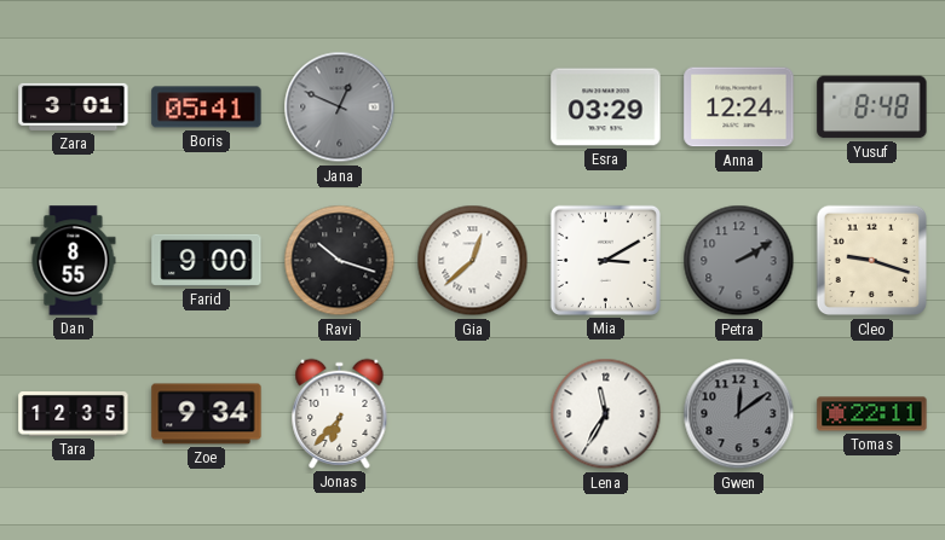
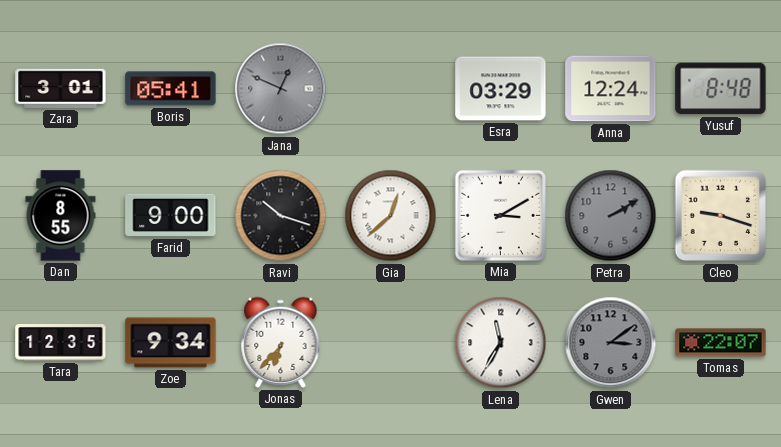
Gwen: 12:09 -> 3:09
Tomas: 22:11 -> 22:07
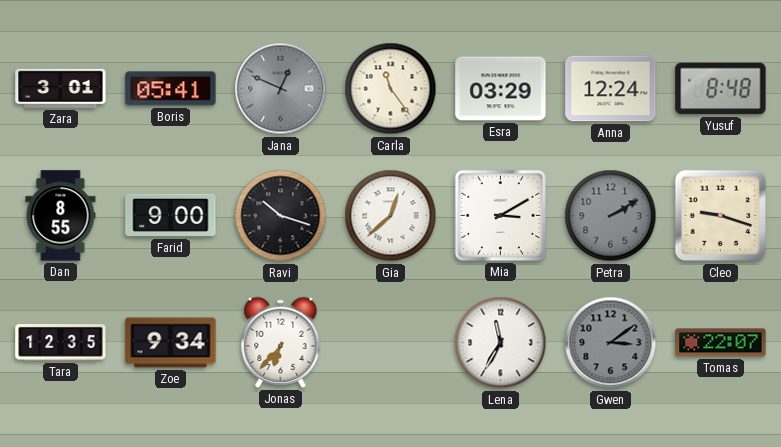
Carla: none -> 11:24
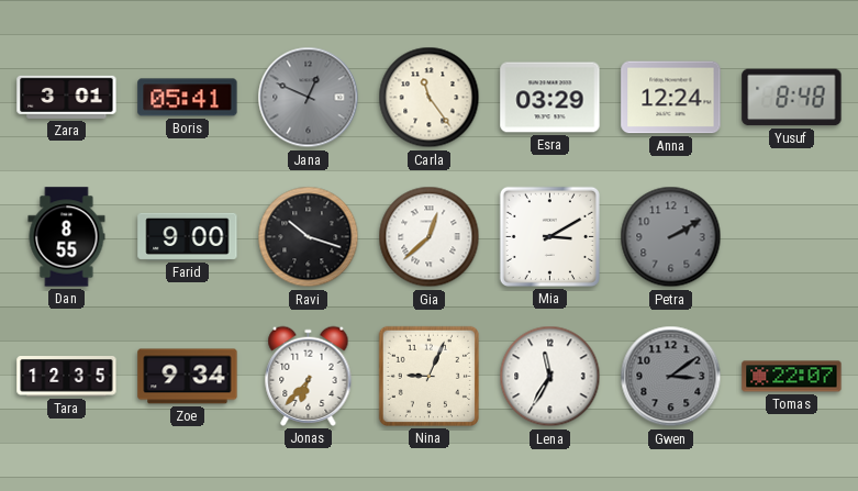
Cleo: 9:18 -> none
Nina: none -> 9:04
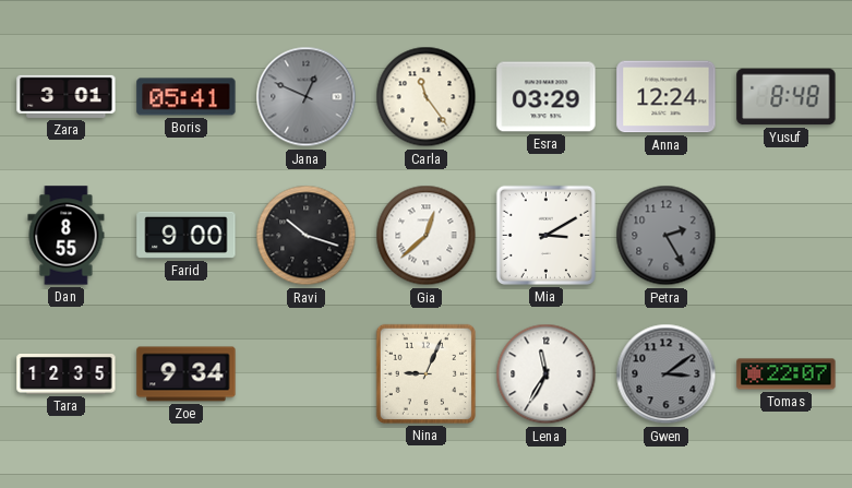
Petra: 2:10 -> 2:25
Jonas: 6:37 -> none
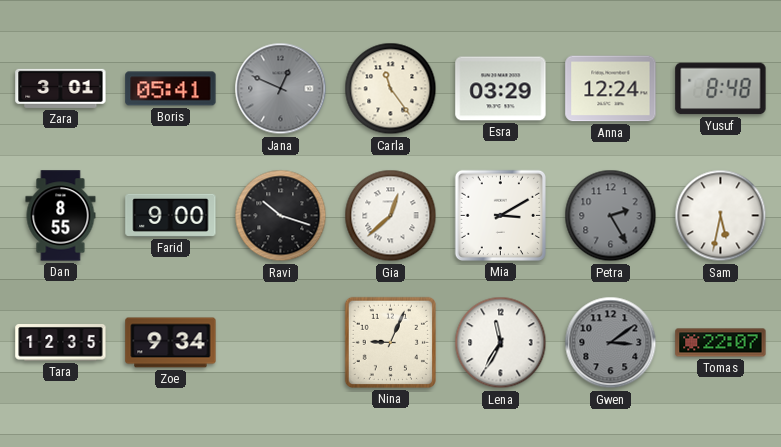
Sam: none -> 5:32
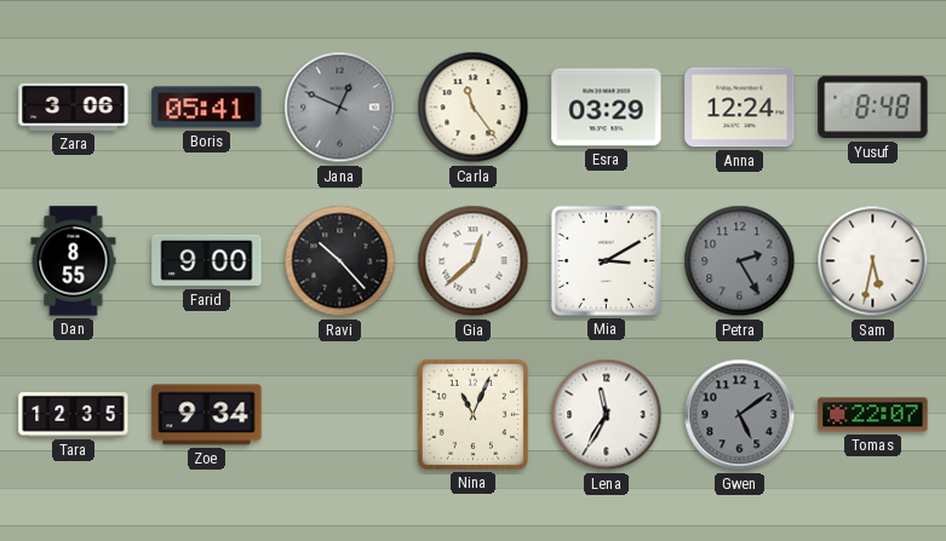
Zara: 3:01 -> 3:06
Ravi: 10:18 -> 10:23
Nina: 9:04 -> 11:04
Gwen: 3:09 -> 5:09
